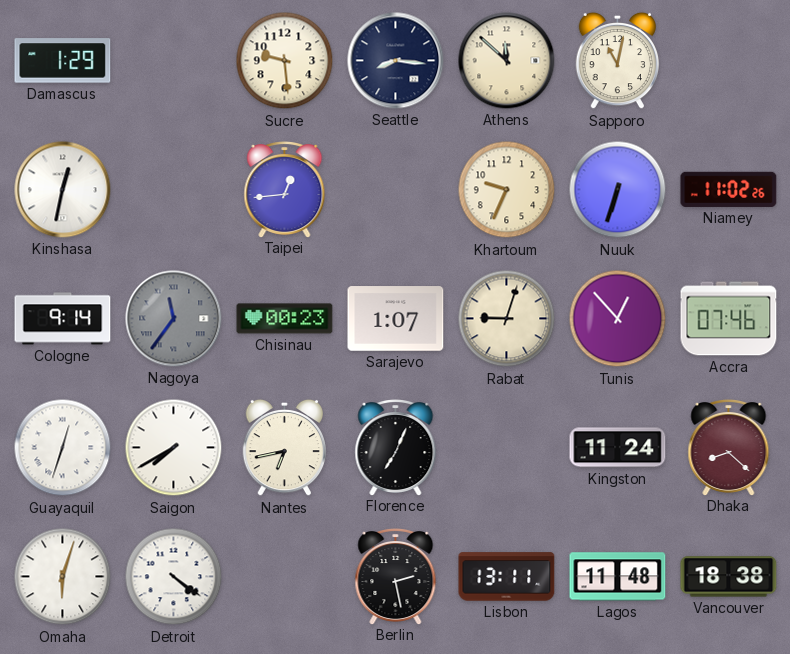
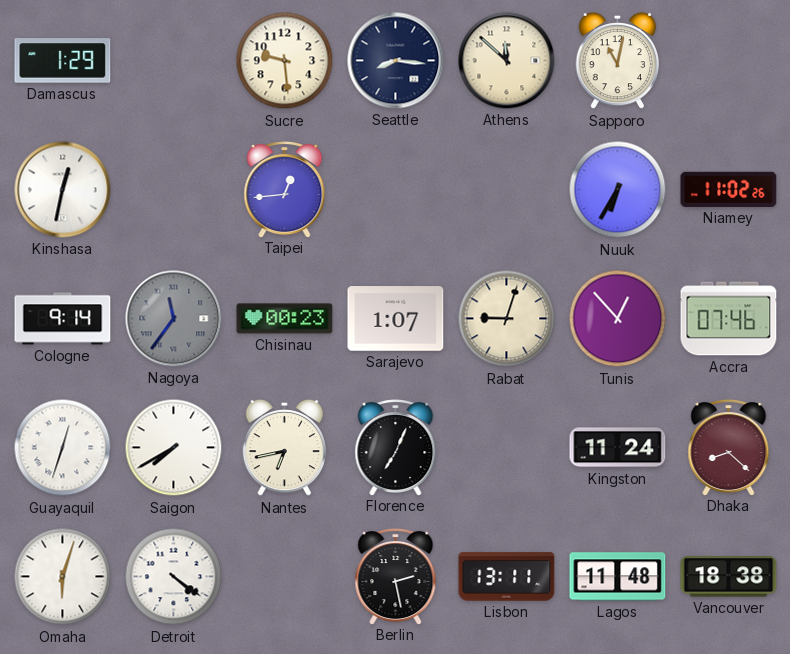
Khartoum: 9:34 -> none
Nuuk: 6:33 -> 6:35
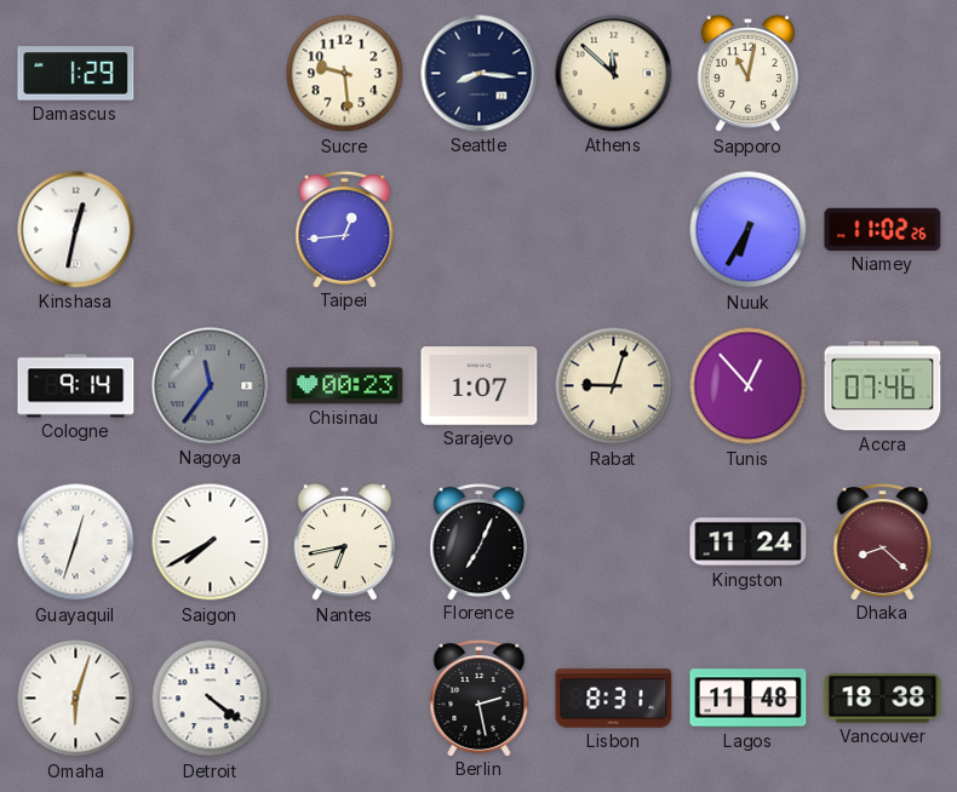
Lisbon: 13:11 -> 8:31
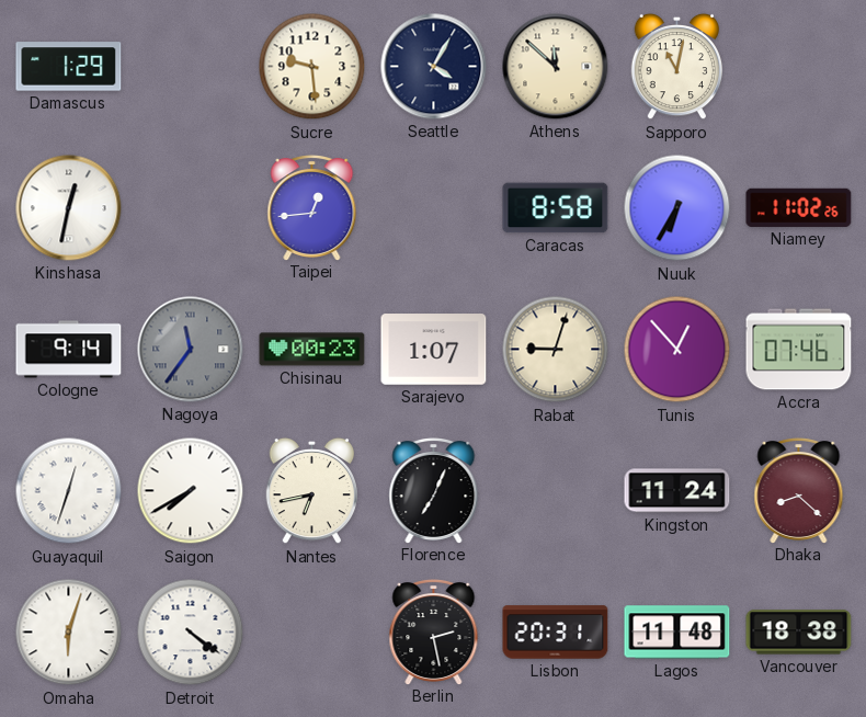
Seattle: 8:16 -> 4:05
Caracas: none -> 8:58
Lisbon: 8:31 -> 20:31
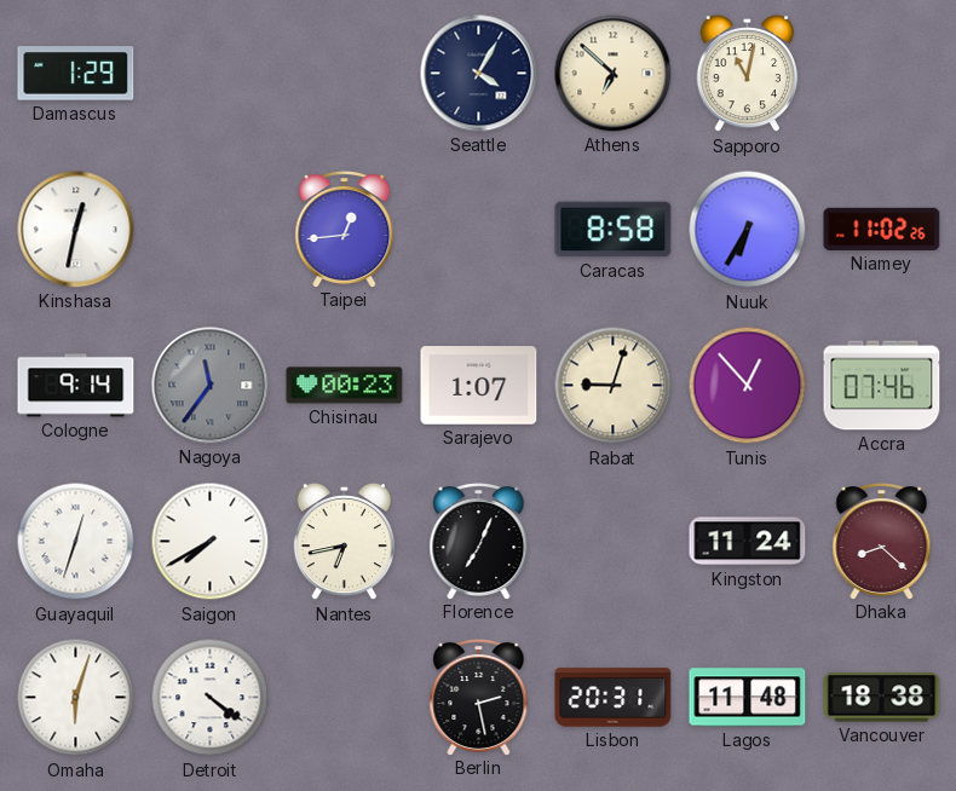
Sucre: 9:29 -> none
Athens: 11:52 -> 6:52
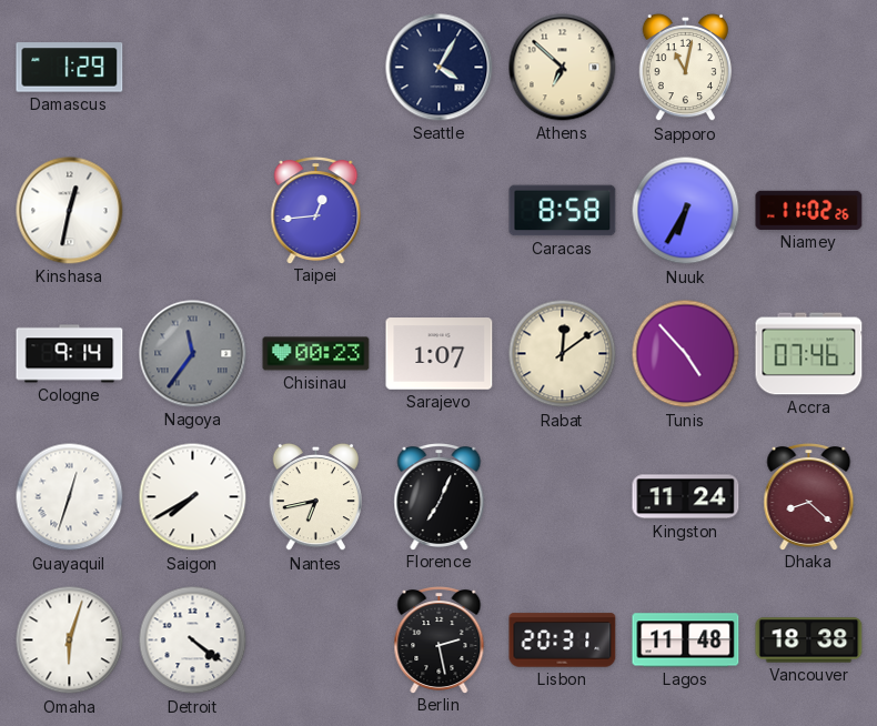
Rabat: 9:03 -> 12:09
Tunis: 12:53 -> 4:53
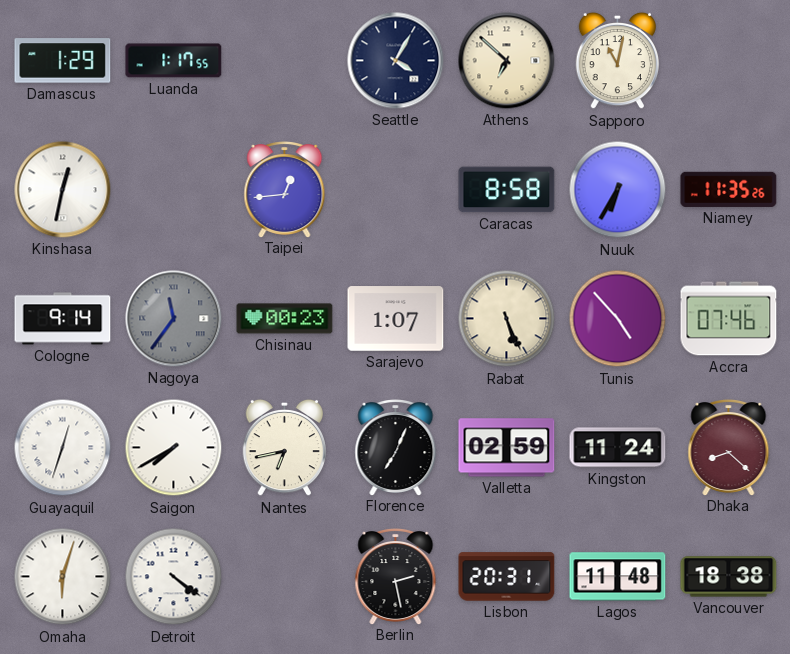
Luanda: none -> 1:17
Niamey: 11:02 -> 11:35
Rabat: 12:09 -> 5:26
Valletta: none -> 02:59
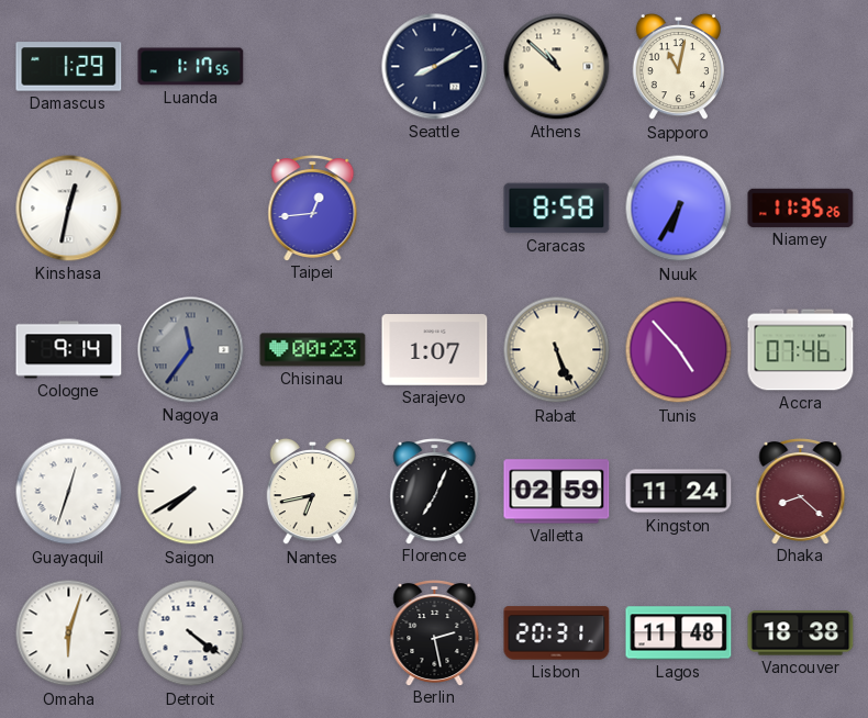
Seattle: 4:05 -> 8:10
Athens: 6:52 -> 10:52
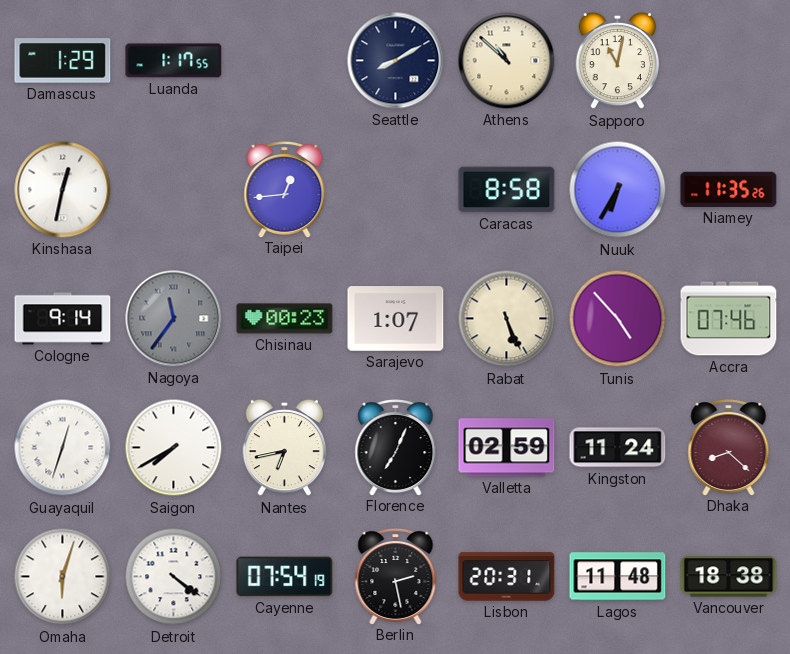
Cayenne: none -> 07:54
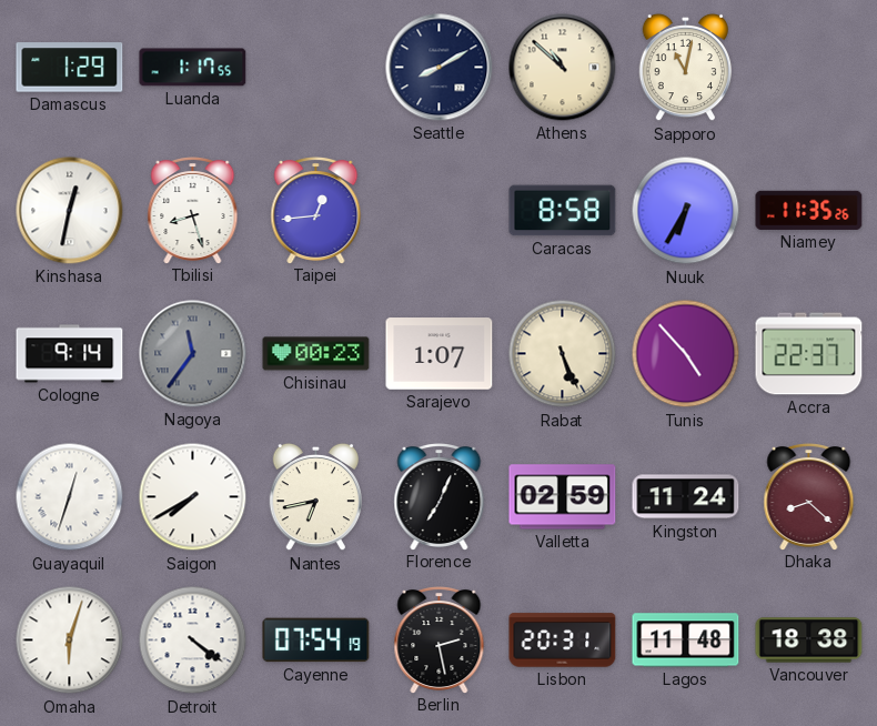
Tbilisi: none -> 8:27
Accra: 07:46 -> 22:37
